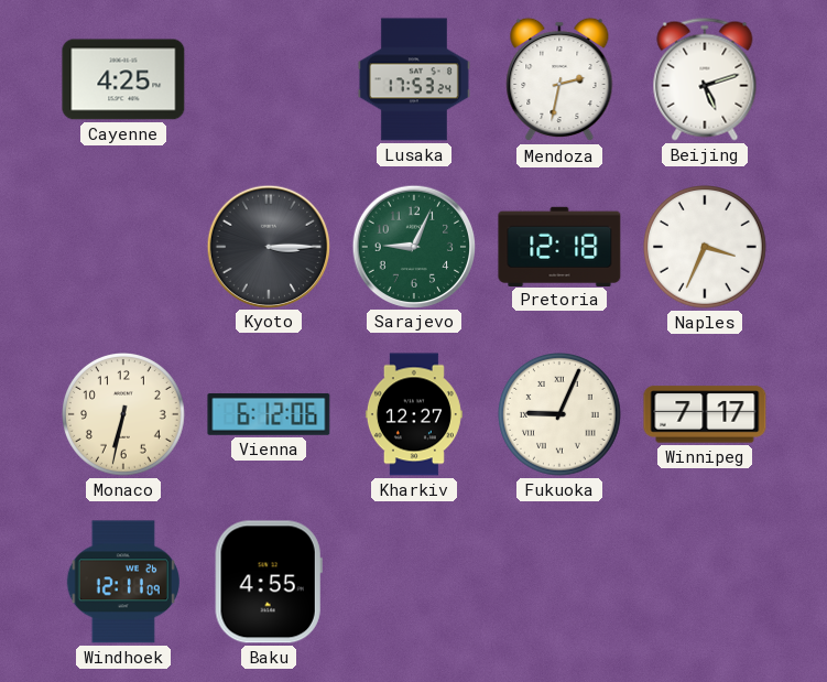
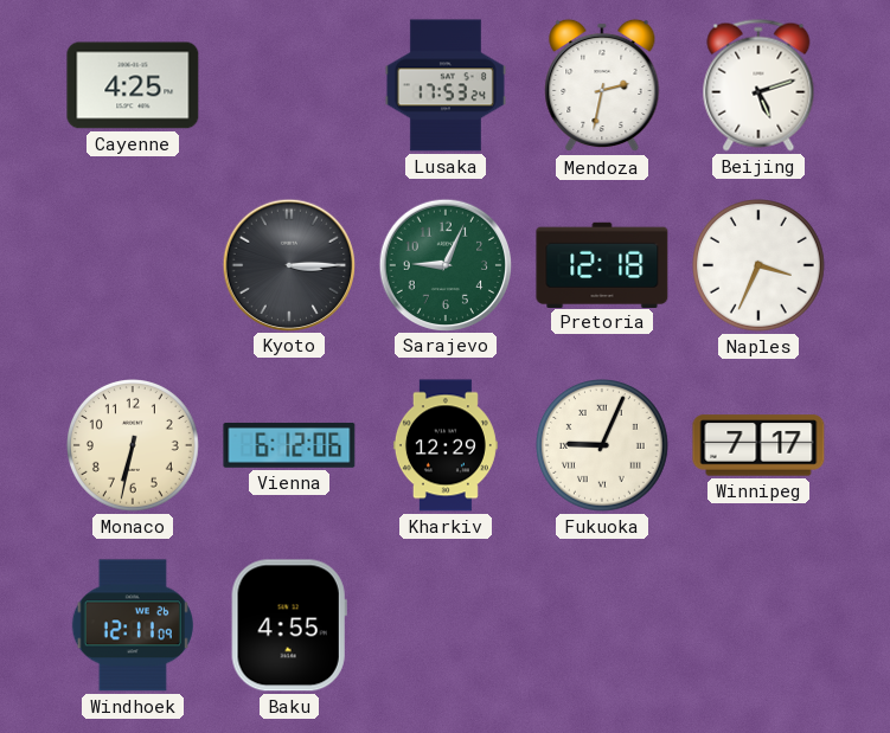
Kharkiv: 12:27 -> 12:29
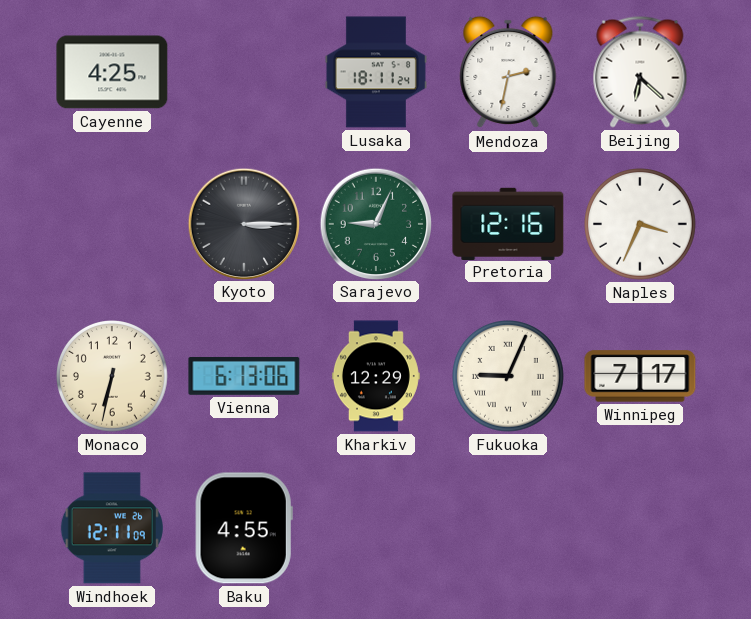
Lusaka: 17:53 -> 18:11
Beijing: 5:12 -> 6:22
Pretoria: 12:18 -> 12:16
Vienna: 6:12 -> 6:13
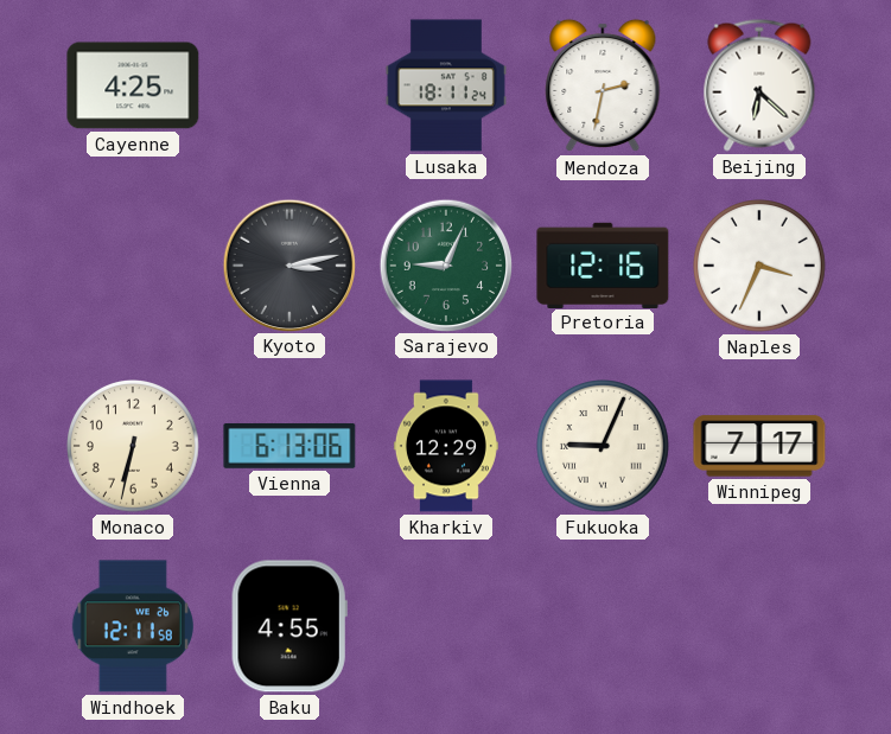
Kyoto: 3:15 -> 3:13
Windhoek: 12:11:09 -> 12:11:58
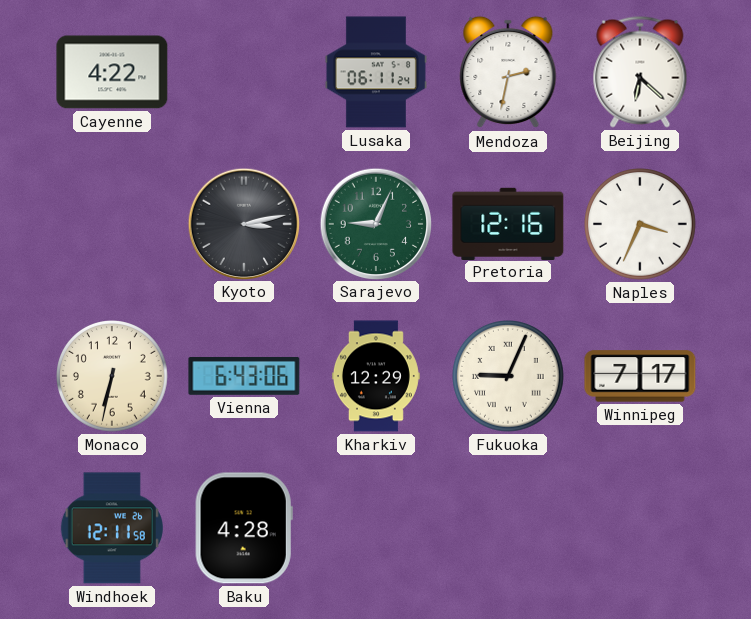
Cayenne: 4:25 -> 4:22
Lusaka: 18:11 -> 06:11
Vienna: 6:13 -> 6:43
Baku: 4:55 -> 4:28
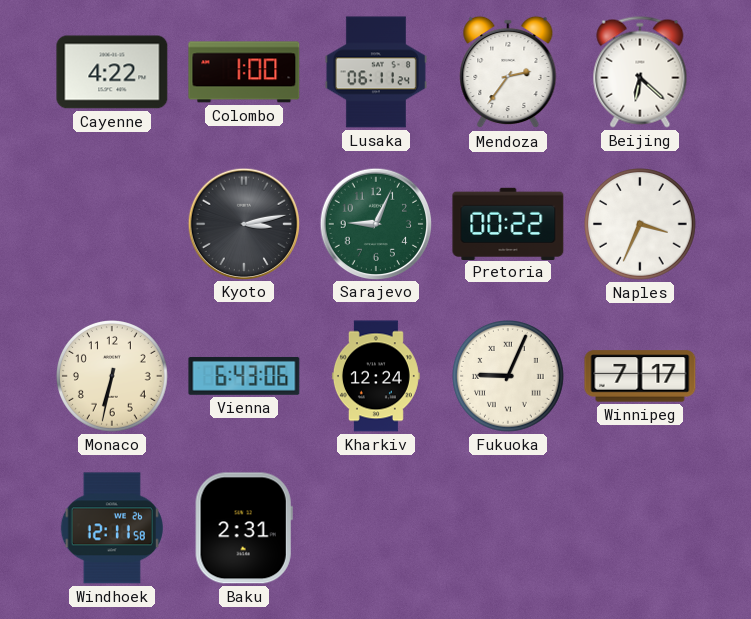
Colombo: none -> 1:00
Mendoza: 2:32 -> 2:36
Pretoria: 12:16 -> 00:22
Kharkiv: 12:29 -> 12:24
Baku: 4:28 -> 2:31
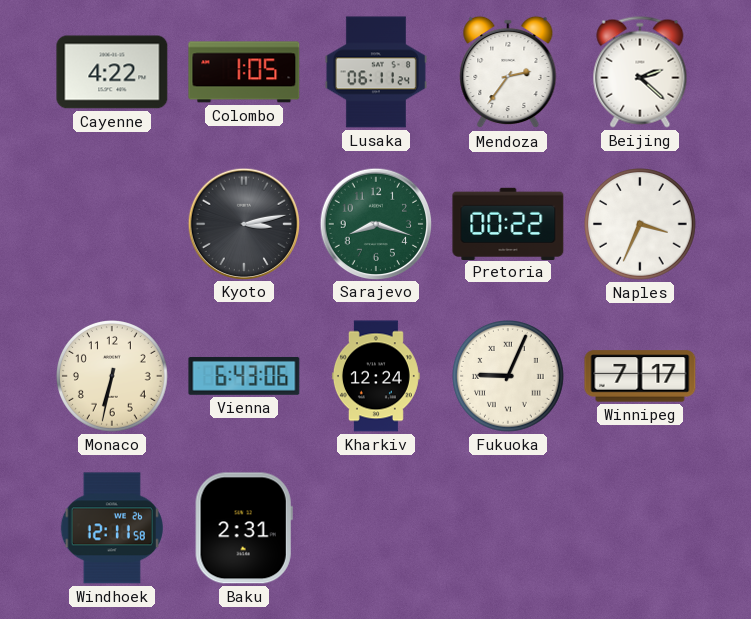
Colombo: 1:00 -> 1:05
Beijing: 6:22 -> 2:22
Sarajevo: 9:04 -> 8:18
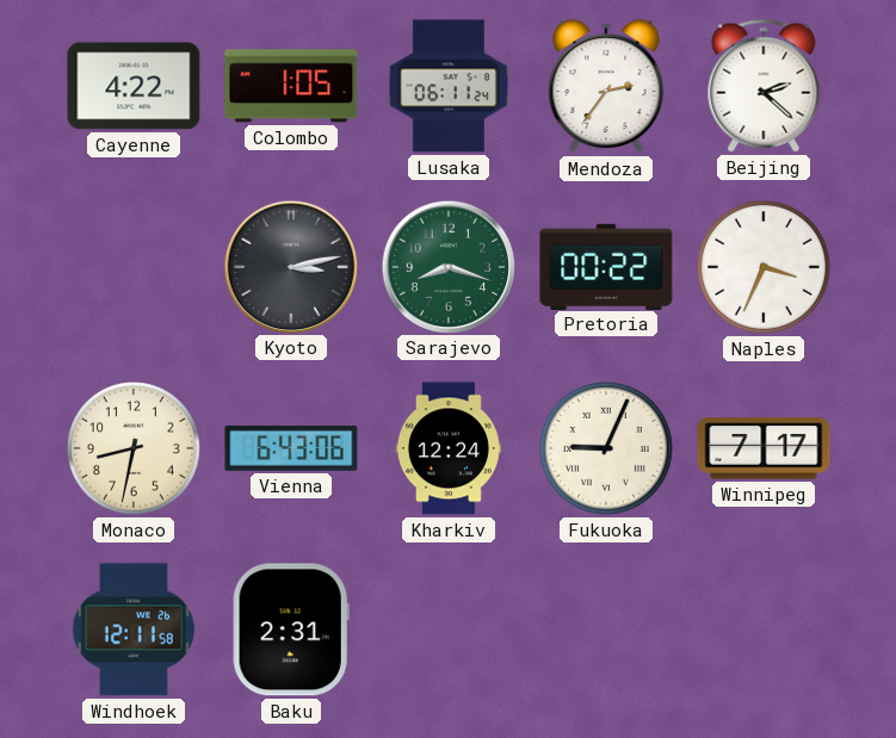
Monaco: 6:32 -> 8:32
